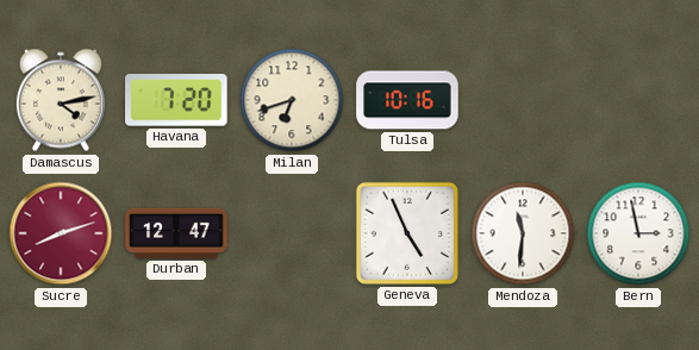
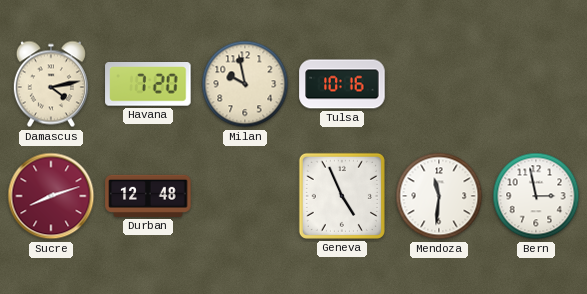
Milan: 6:42 -> 9:58
Durban: 12:47 -> 12:48
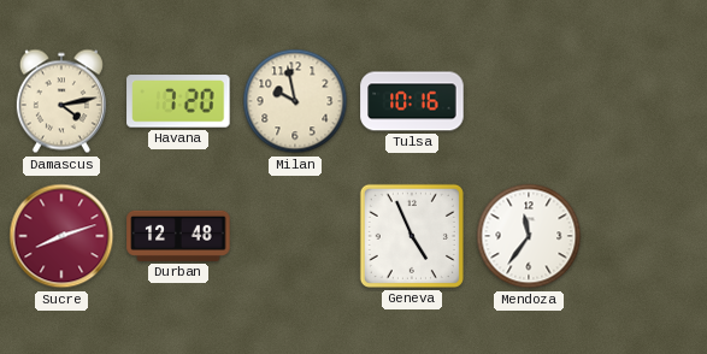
Mendoza: 11:31 -> 11:36
Bern: 2:58 -> none
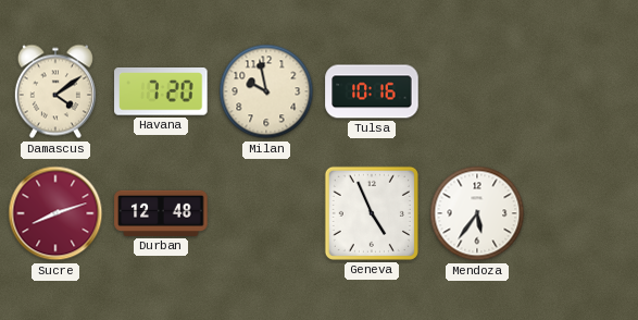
Damascus: 4:13 -> 4:09
Mendoza: 11:36 -> 5:36
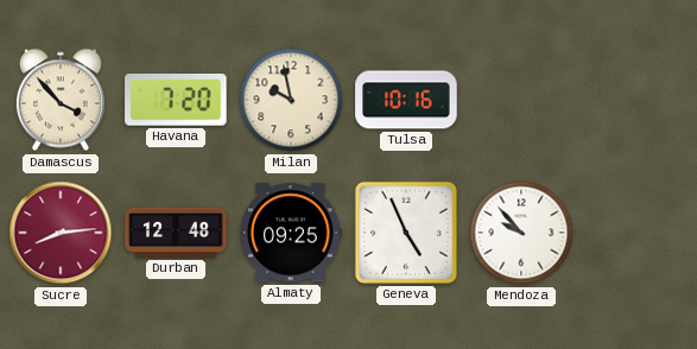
Damascus: 4:09 -> 3:53
Sucre: 8:12 -> 8:14
Almaty: none -> 09:25
Mendoza: 5:36 -> 9:53
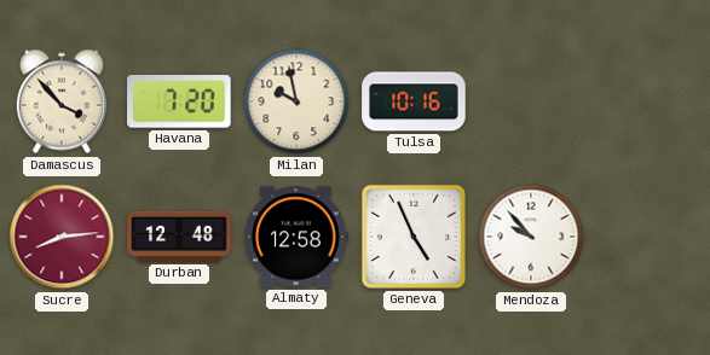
Almaty: 09:25 -> 12:58
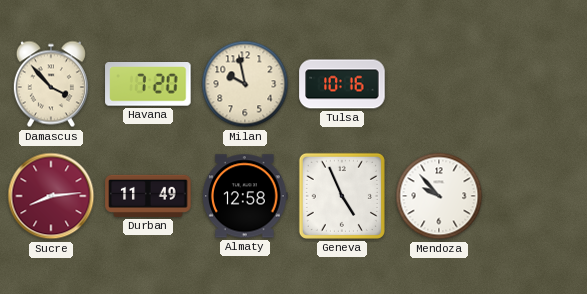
Durban: 12:48 -> 11:49
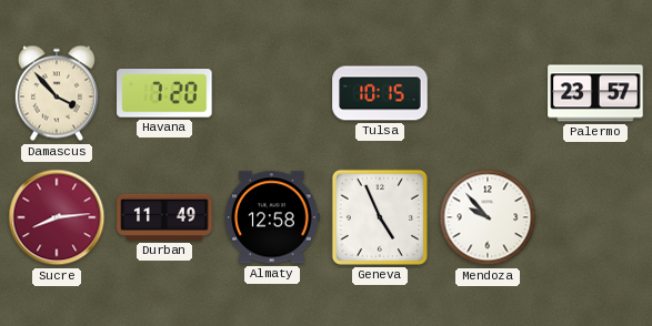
Milan: 9:58 -> none
Tulsa: 10:16 -> 10:15
Palermo: none -> 23:57
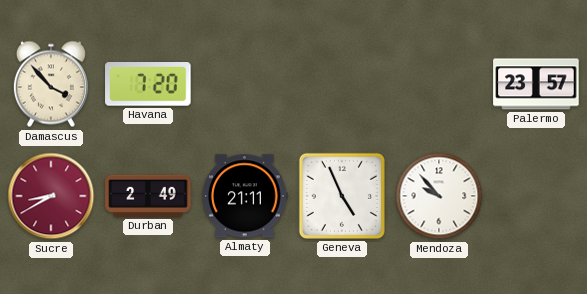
Tulsa: 10:15 -> none
Sucre: 8:14 -> 8:40
Durban: 11:49 -> 2:49
Almaty: 12:58 -> 21:11
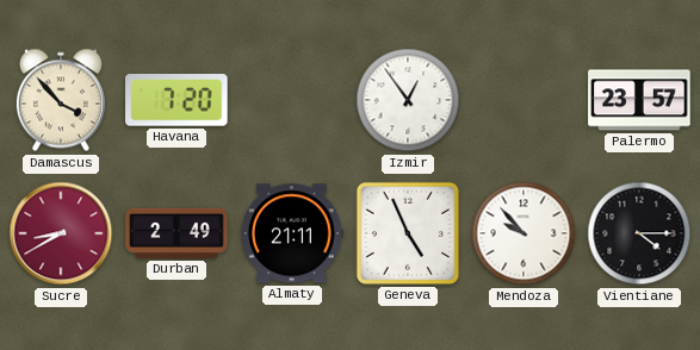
Izmir: none -> 12:54
Vientiane: none -> 4:15
